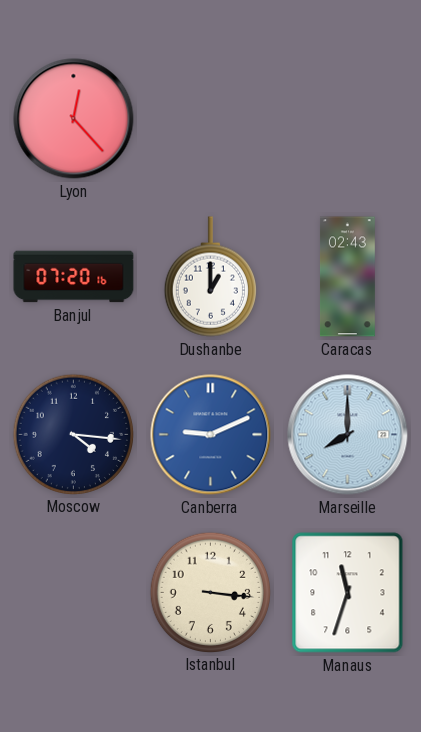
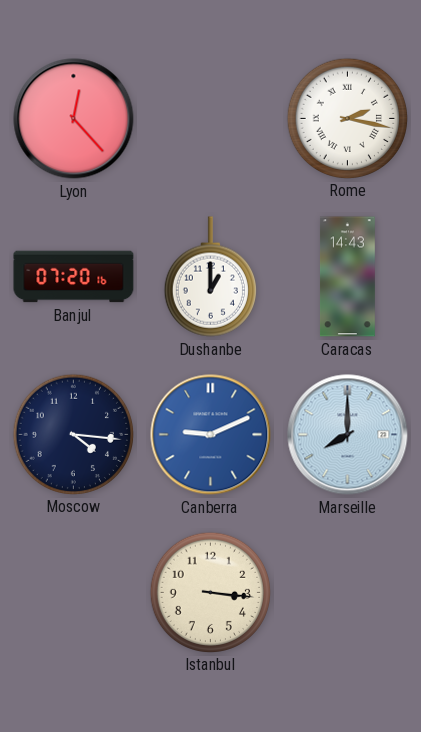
Rome: none -> 2:17
Caracas: 02:43 -> 14:43
Manaus: 11:33 -> none
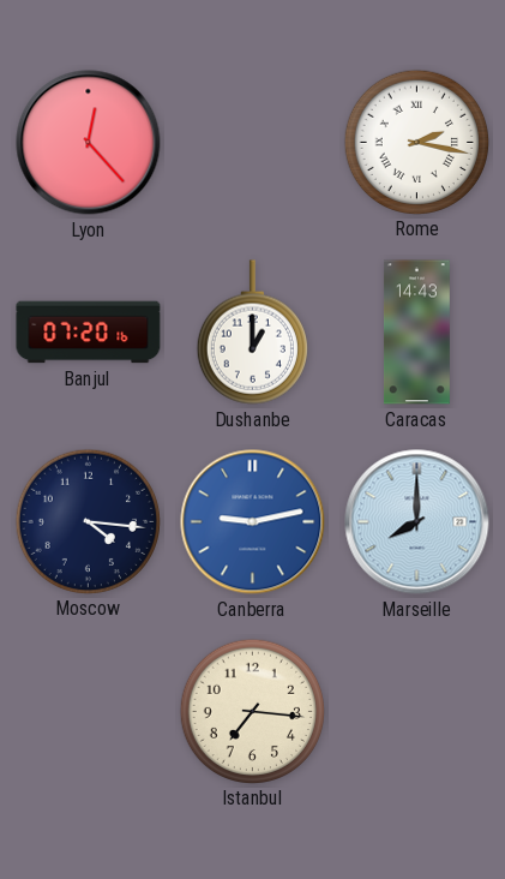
Canberra: 9:11 -> 9:13
Istanbul: 3:16 -> 7:16
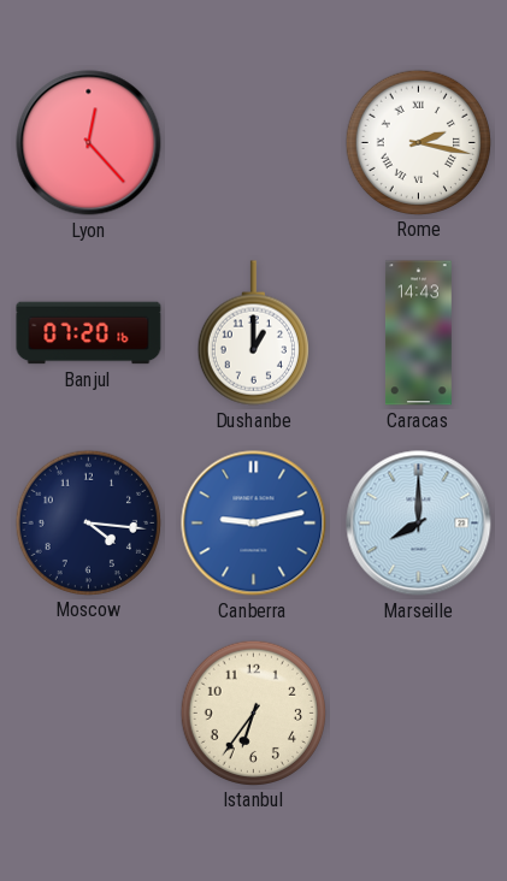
Istanbul: 7:16 -> 6:36
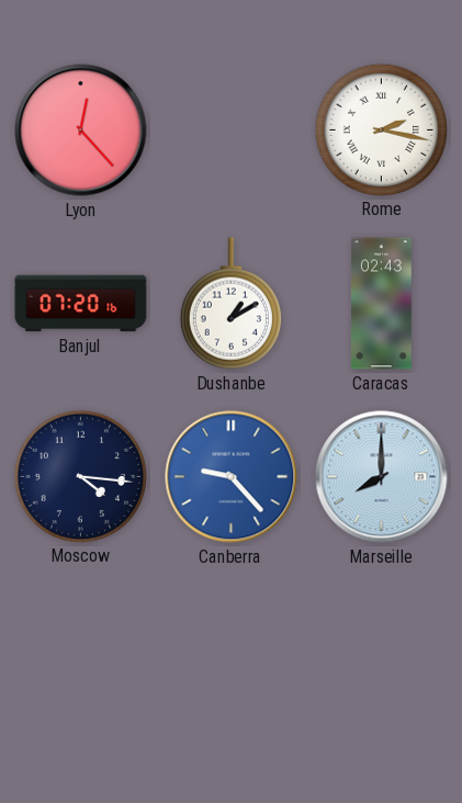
Dushanbe: 1:00 -> 1:10
Caracas: 14:43 -> 02:43
Canberra: 9:13 -> 9:23
Istanbul: 6:36 -> none
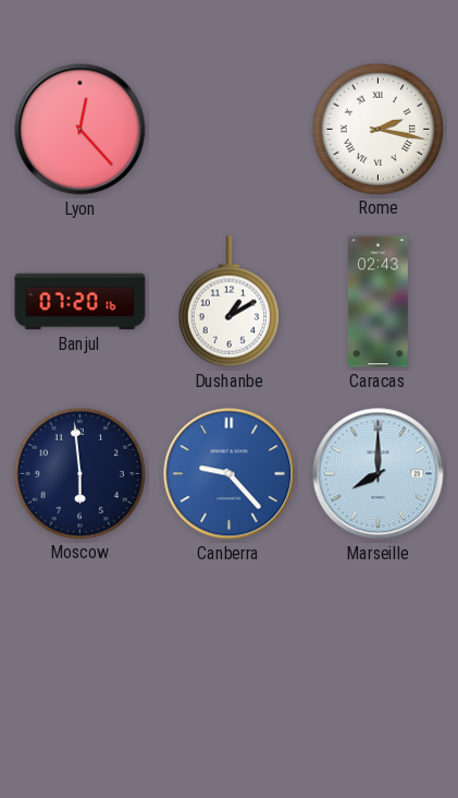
Moscow: 4:16 -> 5:59
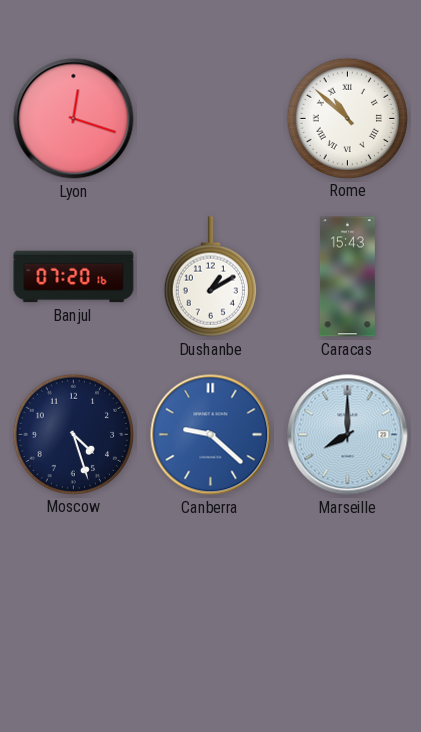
Lyon: 12:23 -> 12:18
Rome: 2:17 -> 10:52
Caracas: 02:43 -> 15:43
Moscow: 5:59 -> 4:27
Canberra: 9:23 -> 9:22
